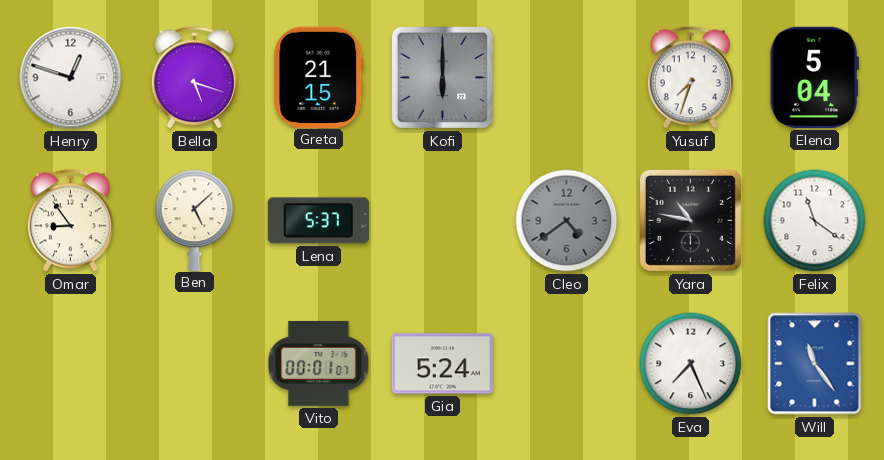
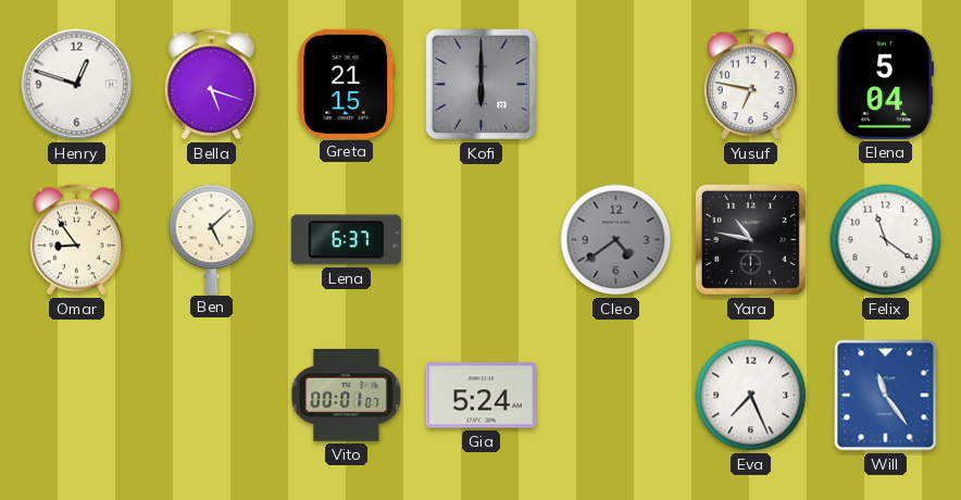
Yusuf: 7:33 -> 6:47
Lena: 5:37 -> 6:37
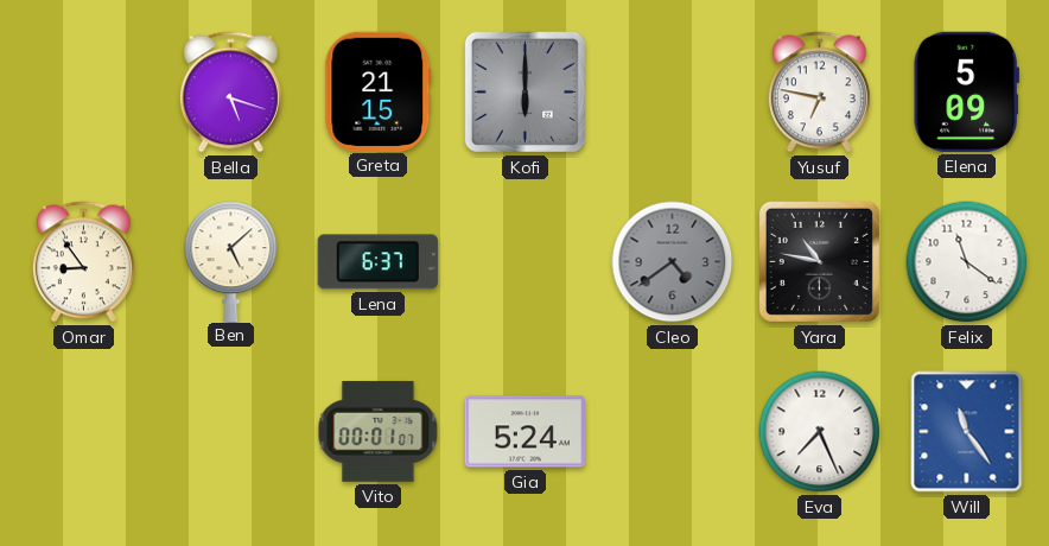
Henry: 12:48 -> none
Elena: 5:04 -> 5:09
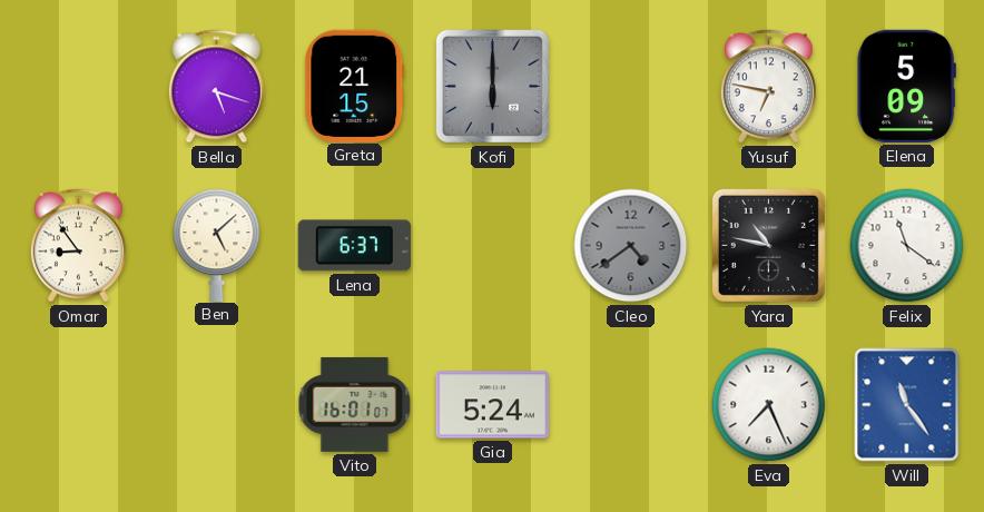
Vito: 00:01 -> 16:01
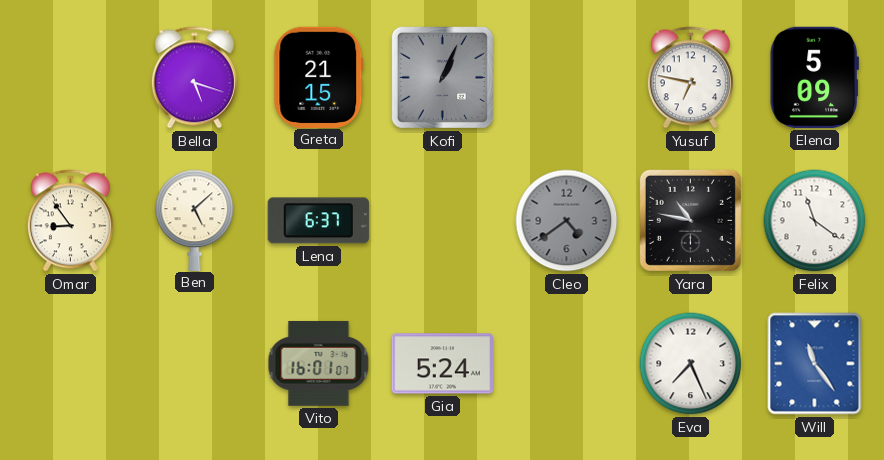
Kofi: 6:00 -> 1:04
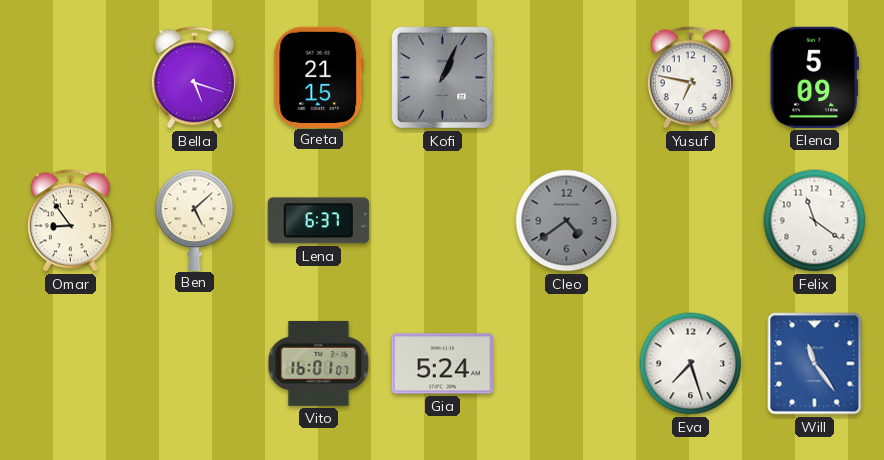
Yara: 10:47 -> none
Eva: 7:26 -> 7:27
